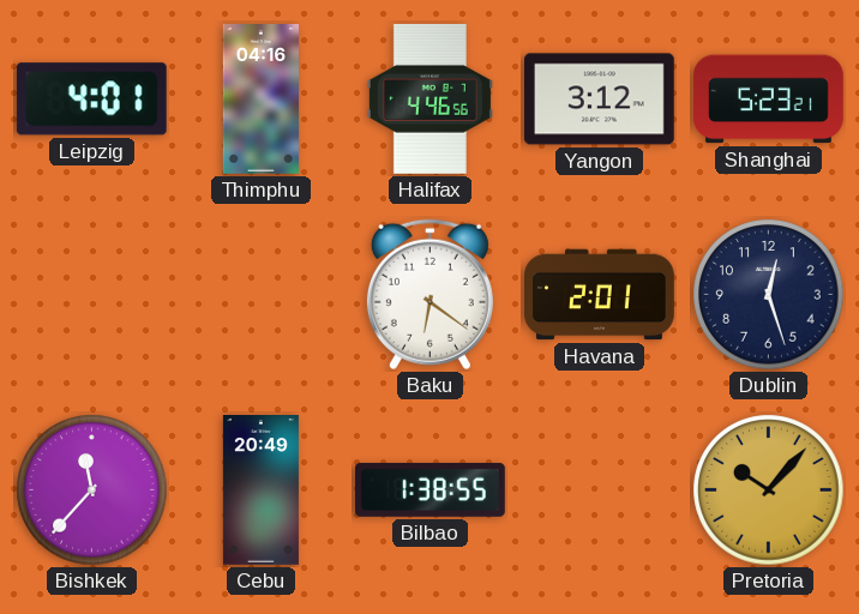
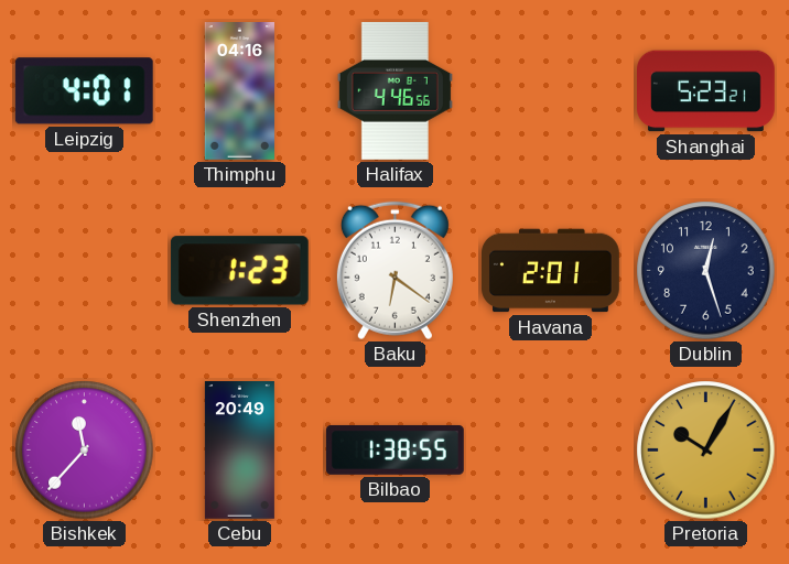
Yangon: 3:12 -> none
Shenzhen: none -> 1:23
Pretoria: 10:07 -> 10:05
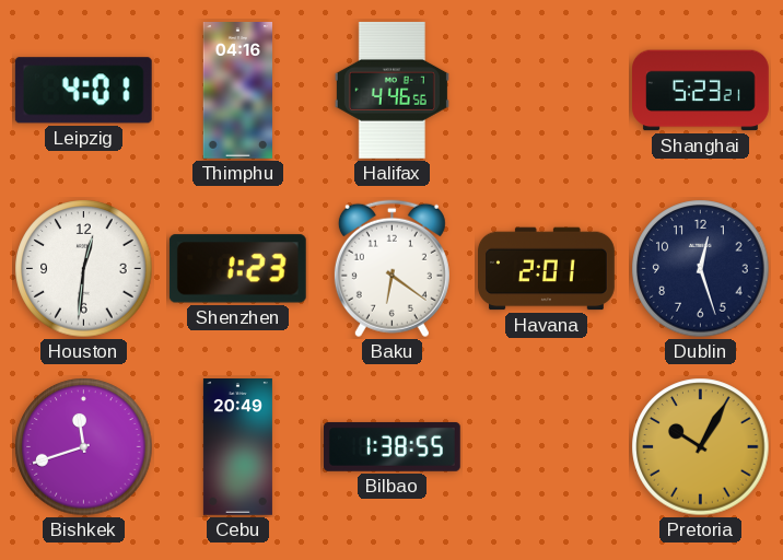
Houston: none -> 12:31
Bishkek: 11:37 -> 11:42
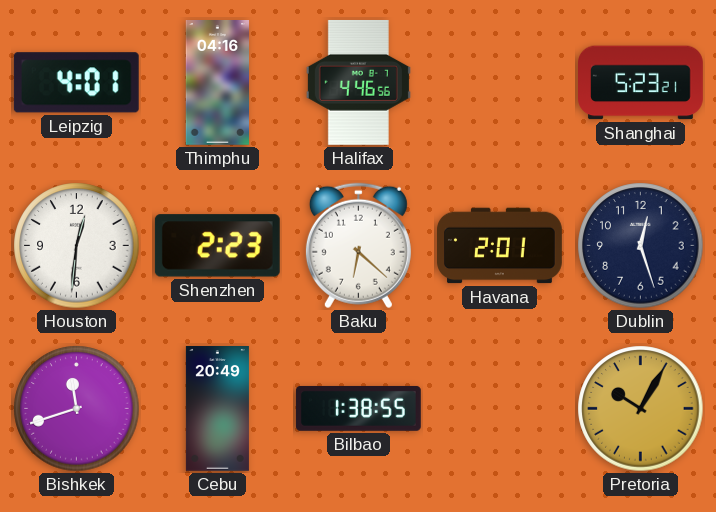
Shenzhen: 1:23 -> 2:23
Baku: 6:21 -> 6:22
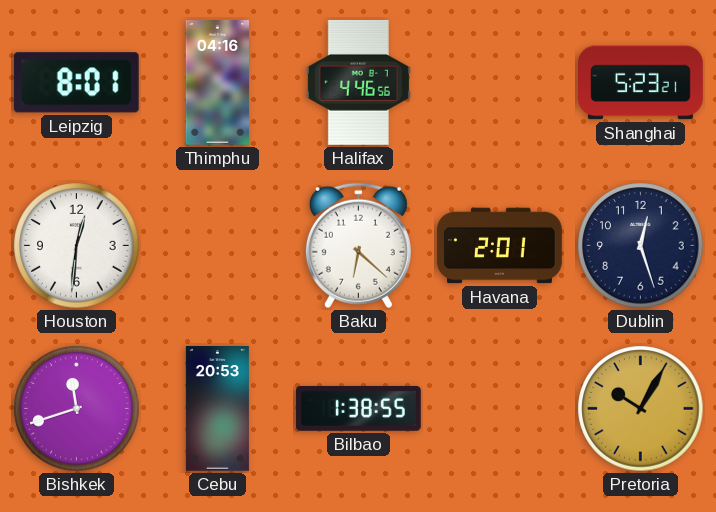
Leipzig: 4:01 -> 8:01
Shenzhen: 2:23 -> none
Cebu: 20:49 -> 20:53
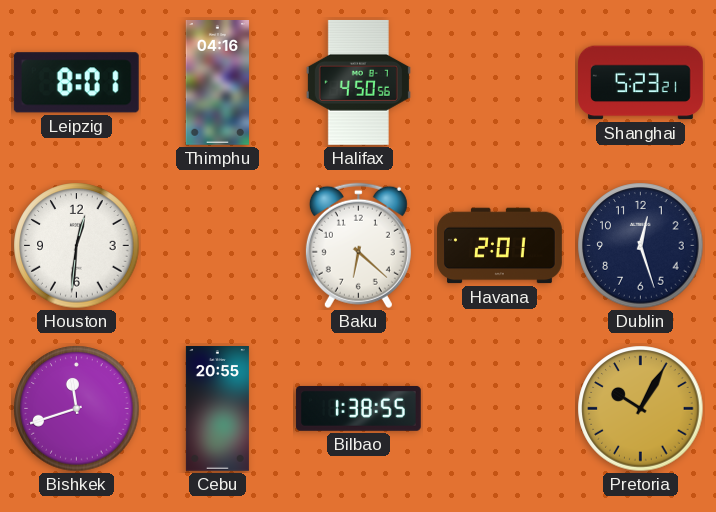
Halifax: 4:46 -> 4:50
Cebu: 20:53 -> 20:55
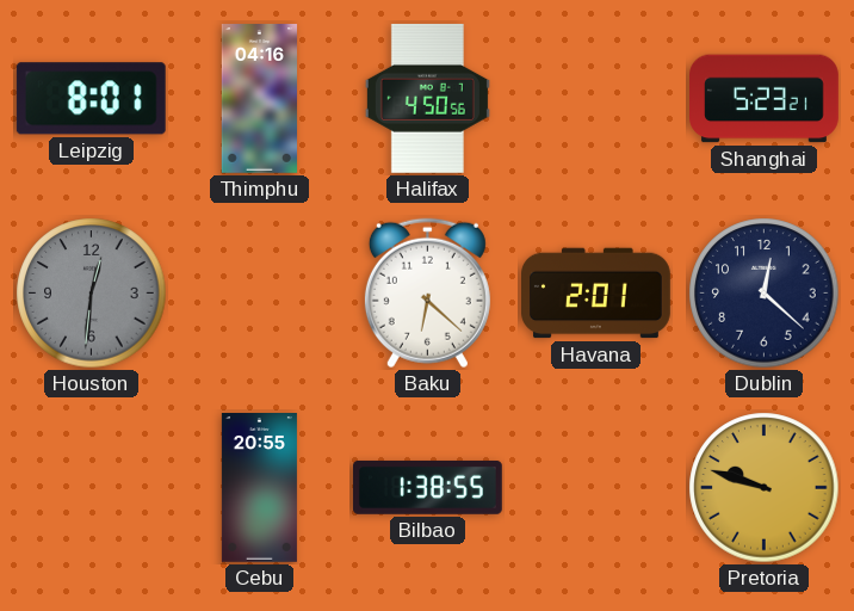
Houston dial: white -> grey
Dublin: 12:27 -> 12:22
Bishkek: 11:42 -> none
Pretoria: 10:05 -> 9:48
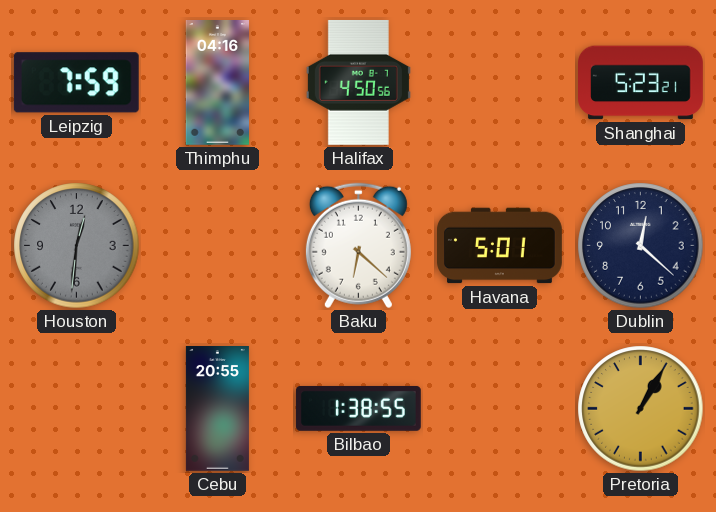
Leipzig: 8:01 -> 7:59
Havana: 2:01 -> 5:01
Pretoria: 9:48 -> 1:05
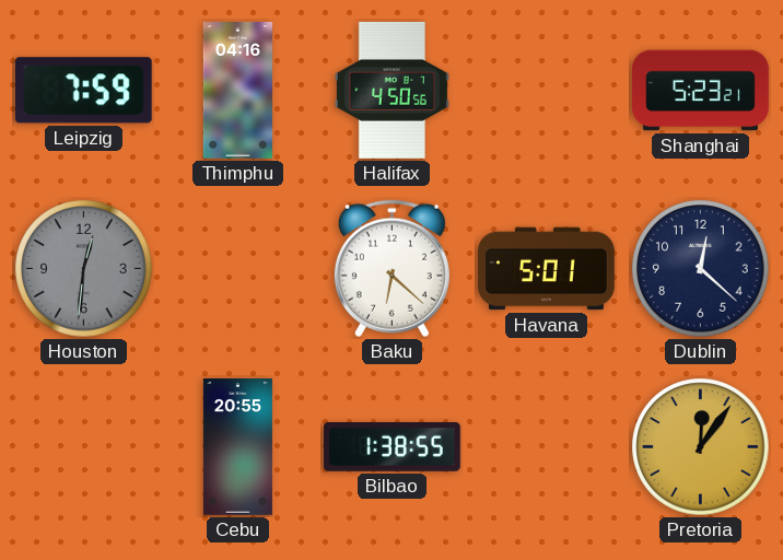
Pretoria: 1:05 -> 12:06
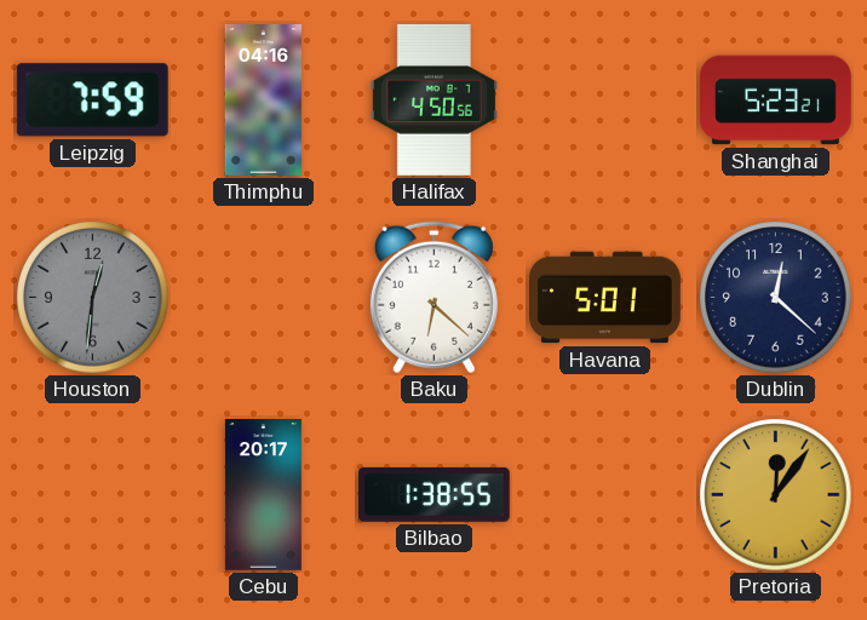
Cebu: 20:55 -> 20:17
